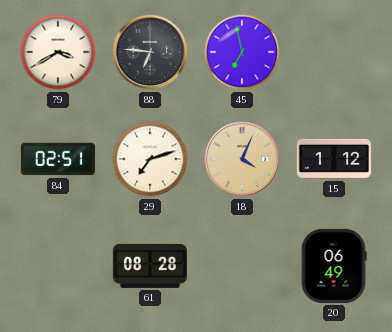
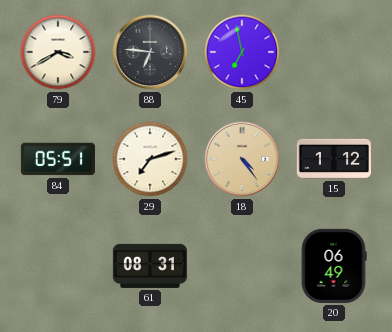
84: 02:51 -> 05:51
18: 4:04 -> 4:24
61: 08:28 -> 08:31
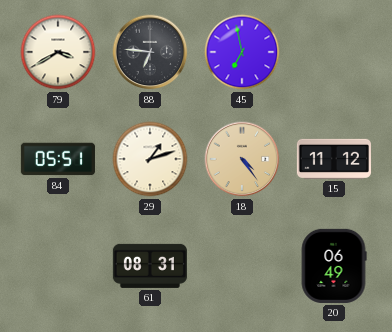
29: 7:12 -> 1:12
15: 1:12 -> 11:12
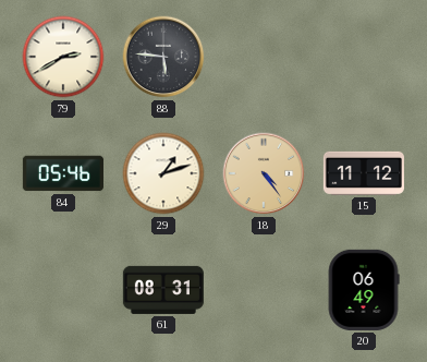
79: 3:40 -> 2:40
88: 6:46 -> 5:46
45: 6:58 -> none
84: 05:51 -> 05:46
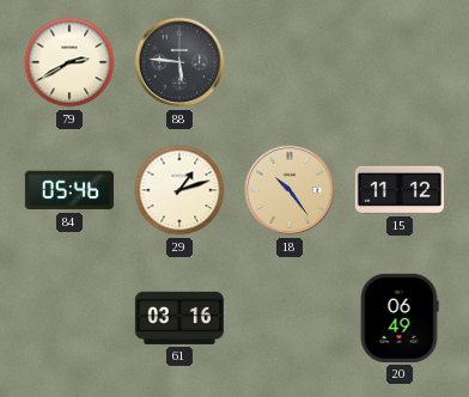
18: 4:24 -> 10:24
61: 08:31 -> 03:16
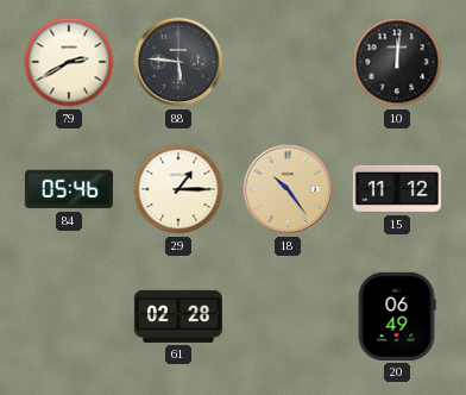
10: none -> 12:01
29: 1:12 -> 1:15
61: 03:16 -> 02:28
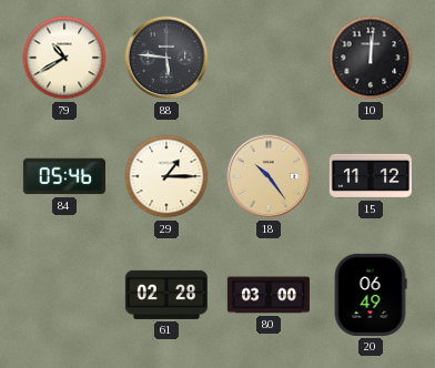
79: 2:40 -> 10:40
80: none -> 03:00
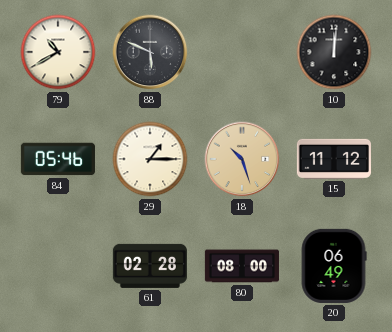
88: 5:46 -> 5:49
18: 10:24 -> 10:27
80: 03:00 -> 08:00
